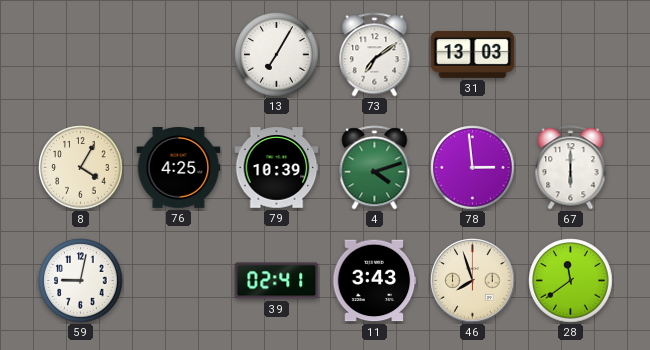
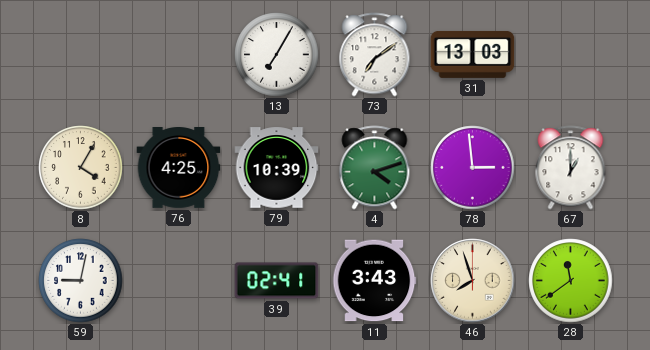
67: 6:00 -> 1:00
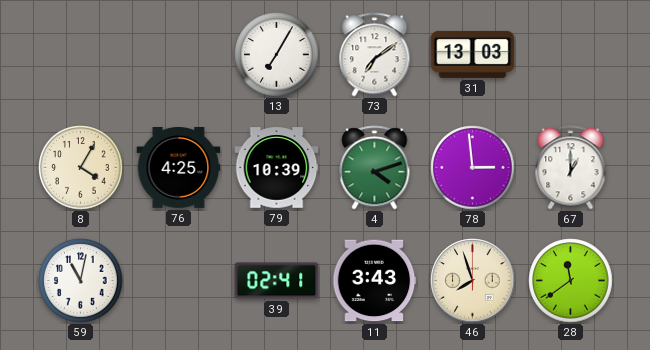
59: 9:02 -> 11:02
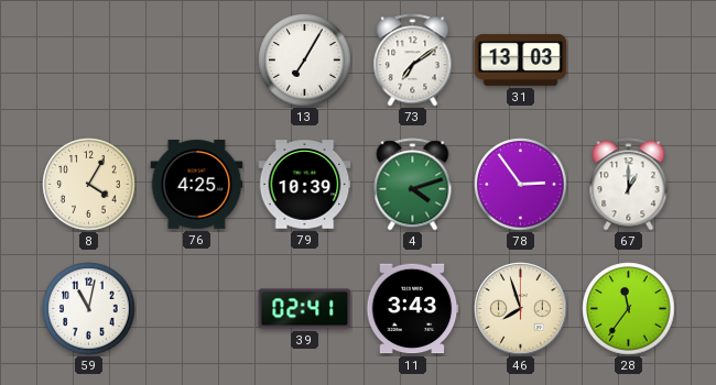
78: 2:59 -> 2:54
28: 11:39 -> 11:36
